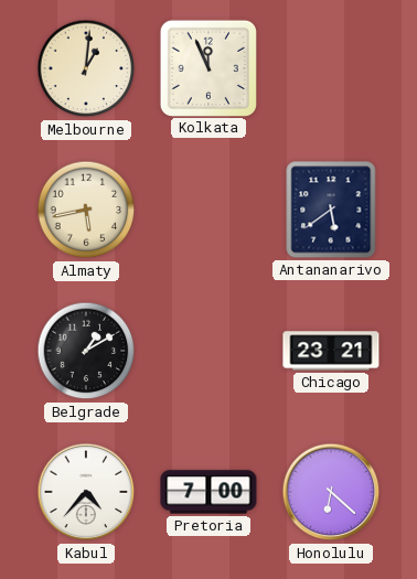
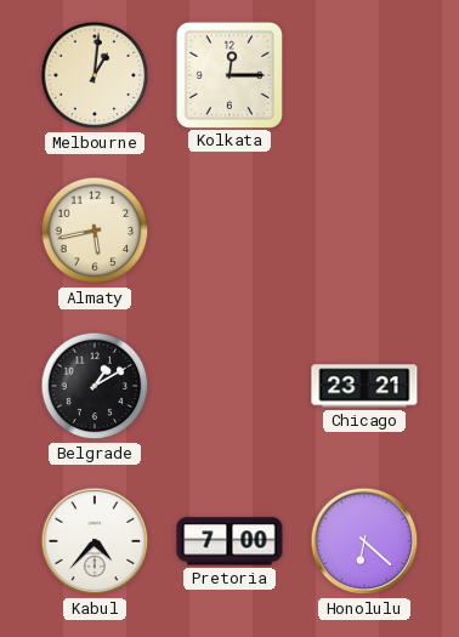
Kolkata: 11:56 -> 12:15
Antananarivo: 5:39 -> none
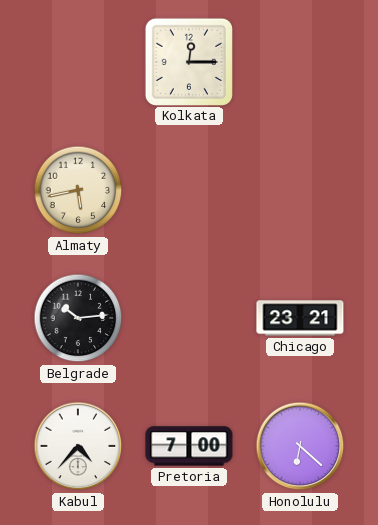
Melbourne: 1:01 -> none
Belgrade: 1:10 -> 10:14
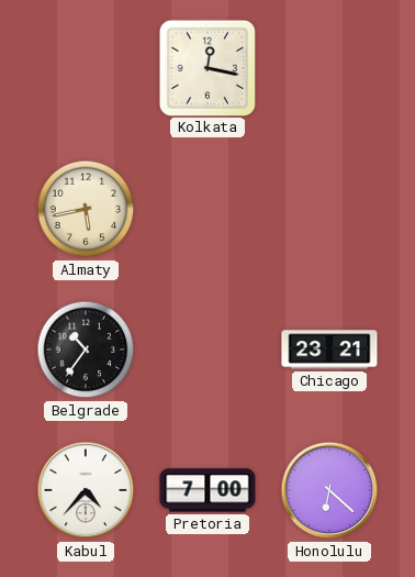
Kolkata: 12:15 -> 12:17
Belgrade: 10:14 -> 10:36
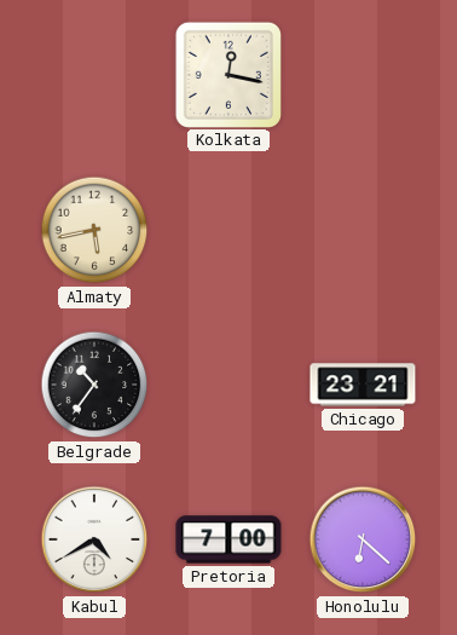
Kabul: 4:37 -> 4:40
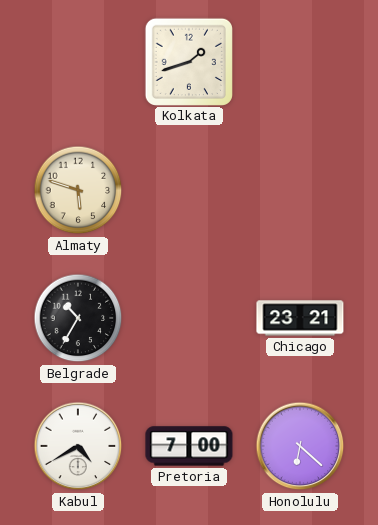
Kolkata: 12:17 -> 1:42
Almaty: 5:43 -> 5:48
Belgrade: 10:36 -> 10:35
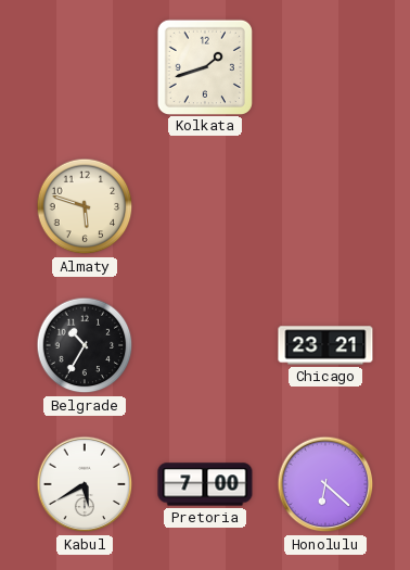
Kabul: 4:40 -> 5:40
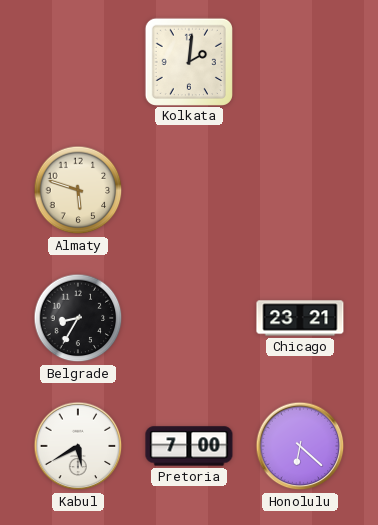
Kolkata: 1:42 -> 2:01
Belgrade: 10:35 -> 8:35
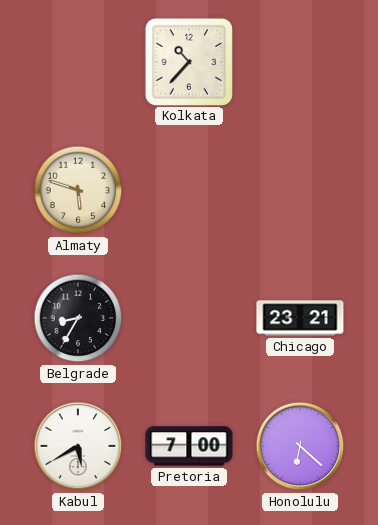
Kolkata: 2:01 -> 10:37
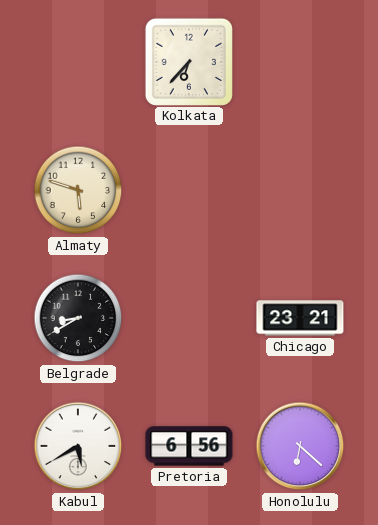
Kolkata: 10:37 -> 6:37
Belgrade: 8:35 -> 8:40
Pretoria: 7:00 -> 6:56
